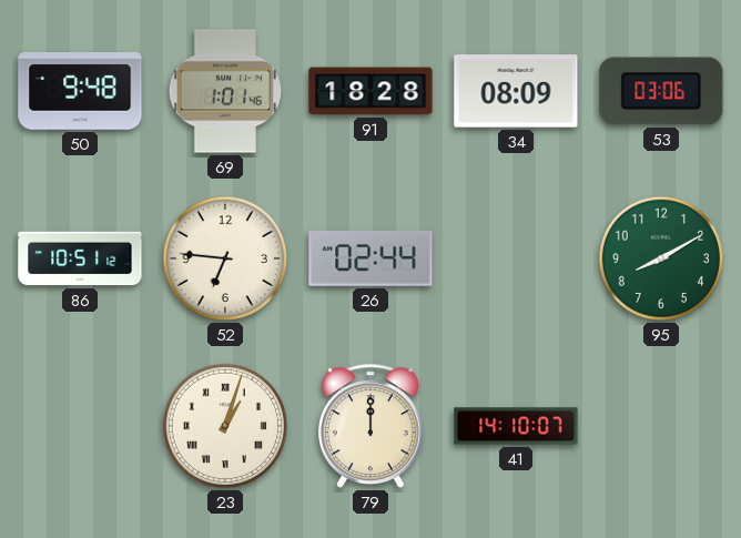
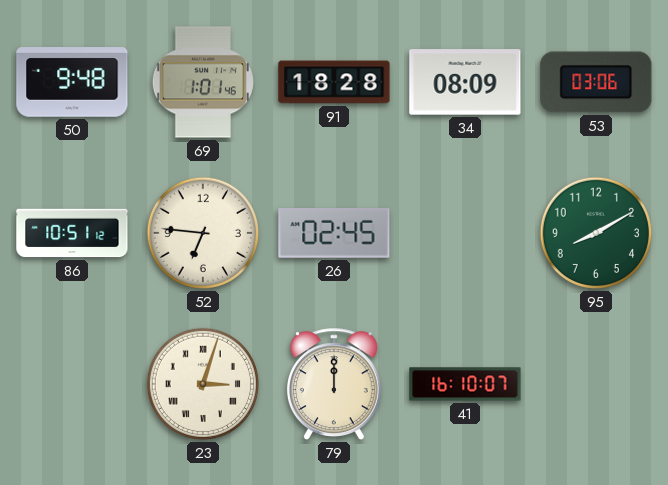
26: 02:44 -> 02:45
23: 1:03 -> 3:03
41: 14:10 -> 16:10
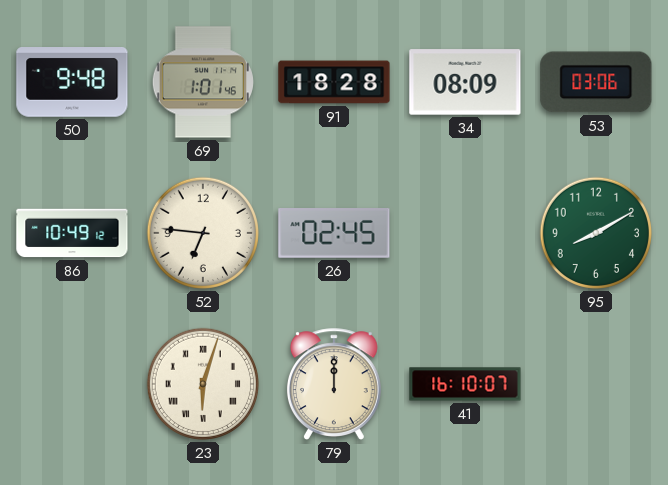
86: 10:51 -> 10:49
23: 3:03 -> 6:03
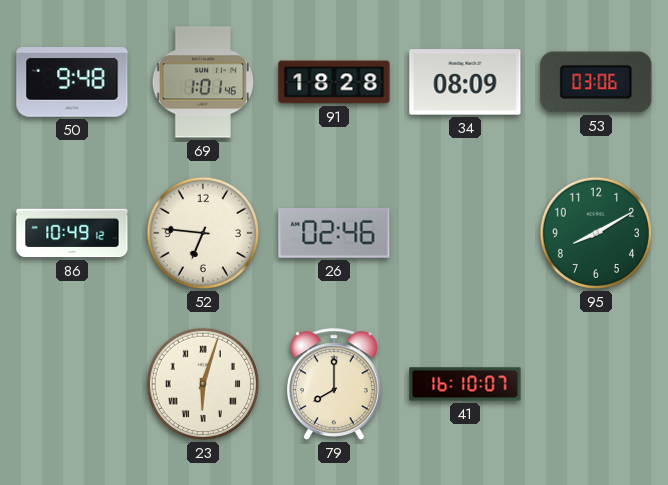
26: 02:45 -> 02:46
79: 12:00 -> 8:00
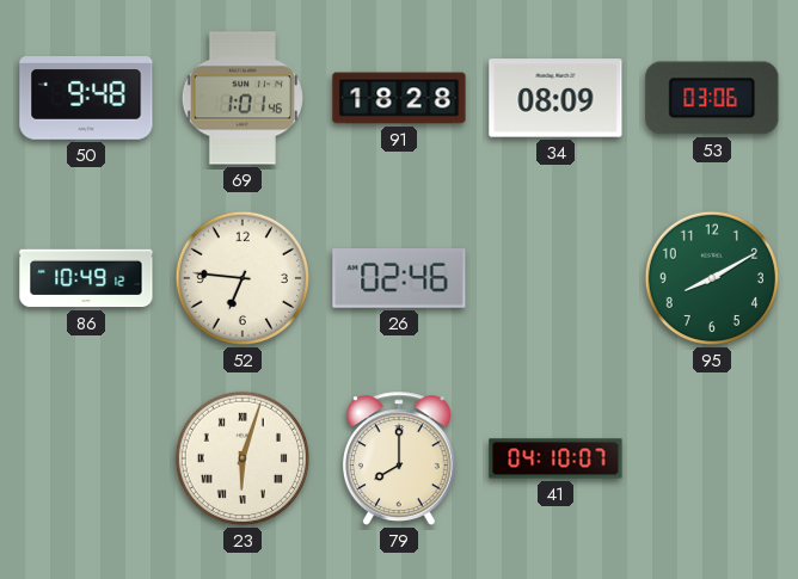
41: 16:10 -> 04:10
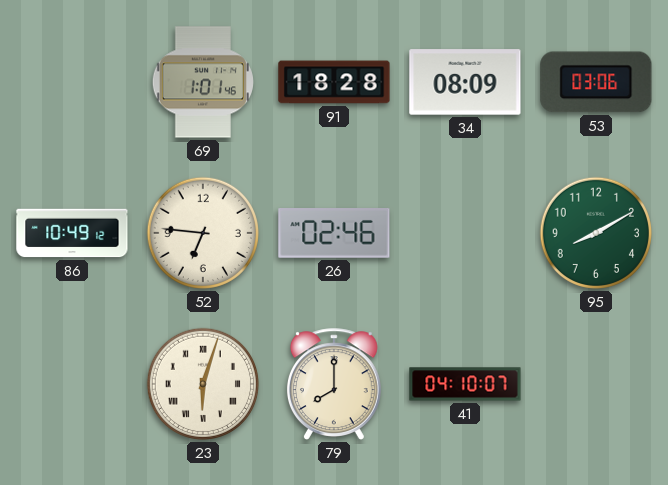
50: 9:48 -> none
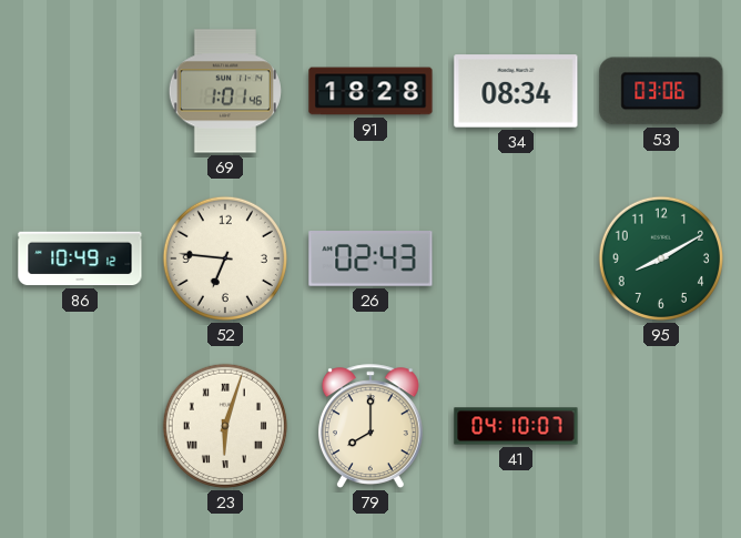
34: 08:09 -> 08:34
26: 02:46 -> 02:43
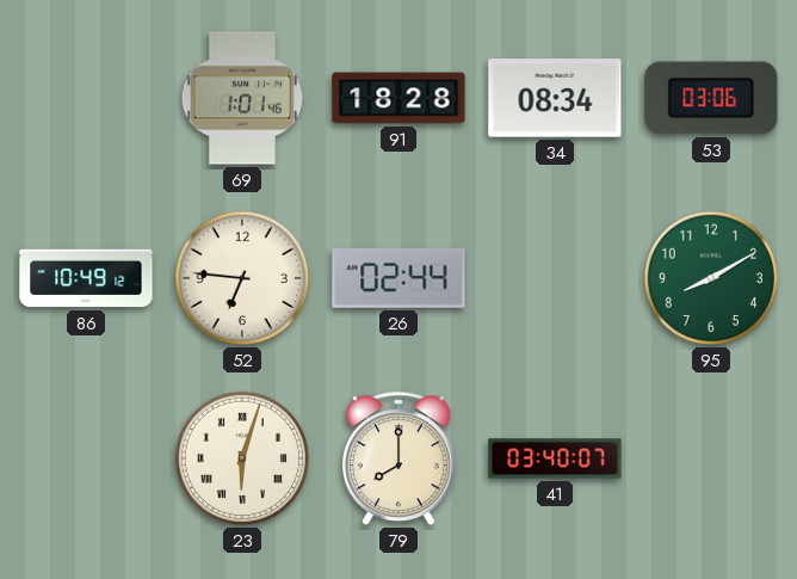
26: 02:43 -> 02:44
41: 04:10 -> 03:40
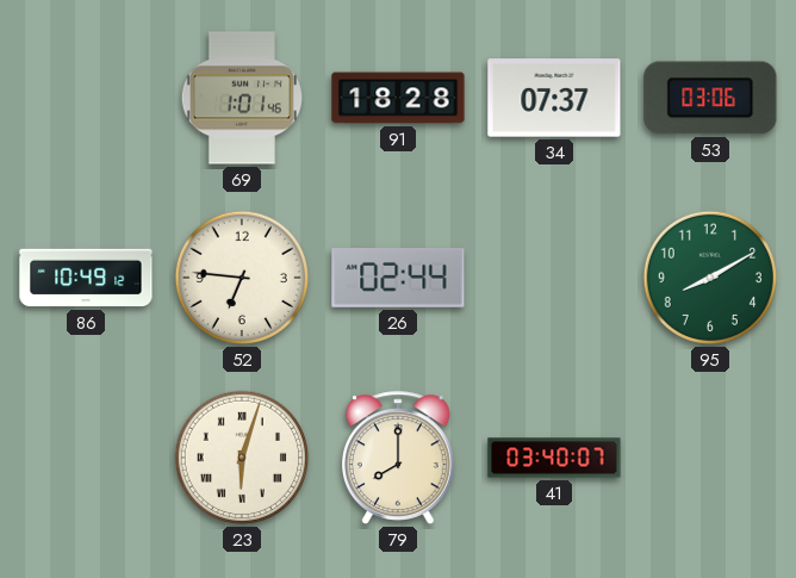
34: 08:34 -> 07:37
